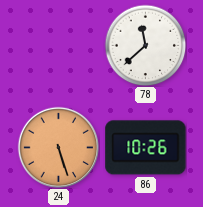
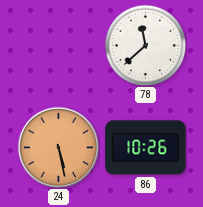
24: 5:27 -> 5:28
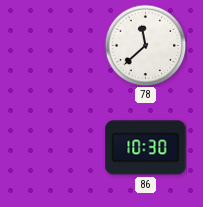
24: 5:28 -> none
86: 10:26 -> 10:30
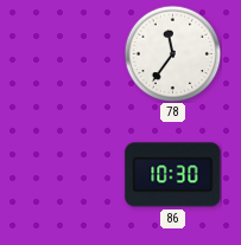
78: 11:38 -> 11:36
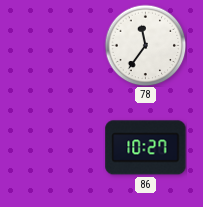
86: 10:30 -> 10:27
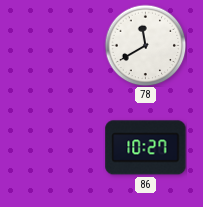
78: 11:36 -> 11:40
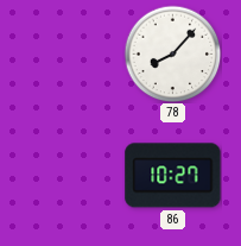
78: 11:40 -> 8:07
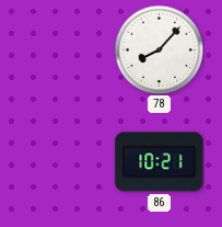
86: 10:27 -> 10:21
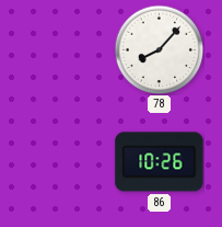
86: 10:21 -> 10:26
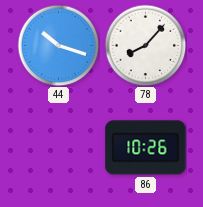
44: none -> 10:18
